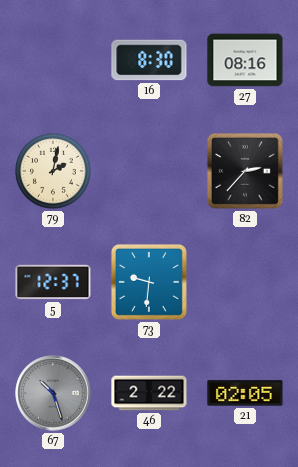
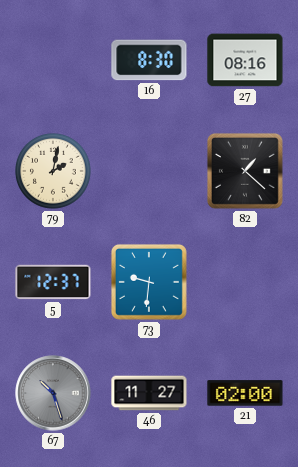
82: 2:37 -> 1:22
46: 2:22 -> 11:27
21: 02:05 -> 02:00
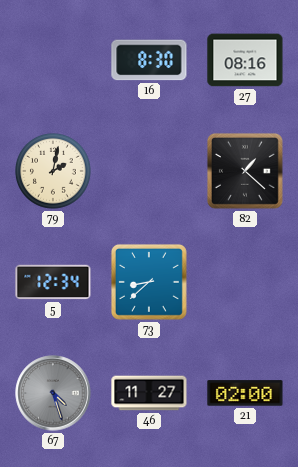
5: 12:37 -> 12:34
73: 9:31 -> 8:38
67: 10:27 -> 4:27
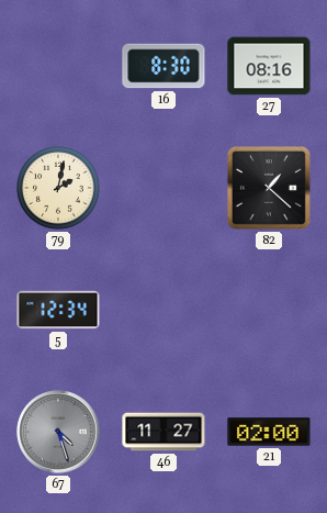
73: 8:38 -> none
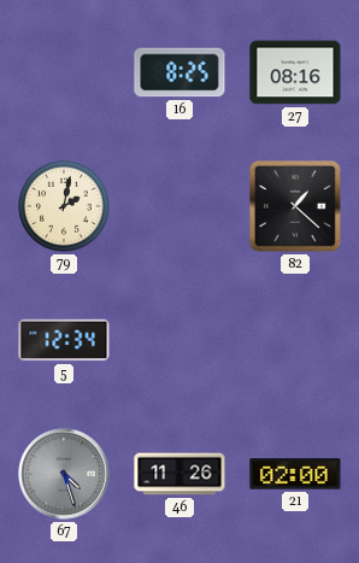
16: 8:30 -> 8:25
46: 11:27 -> 11:26
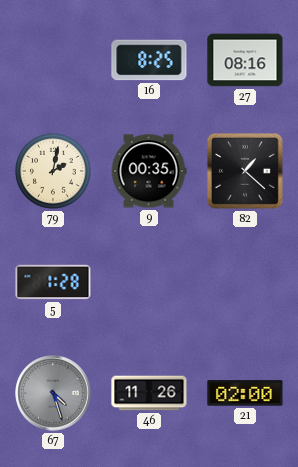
9: none -> 00:35
5: 12:34 -> 1:28
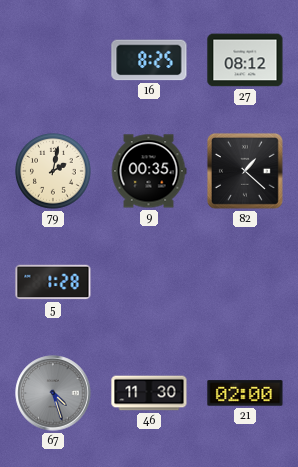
27: 08:16 -> 08:12
46: 11:26 -> 11:30
